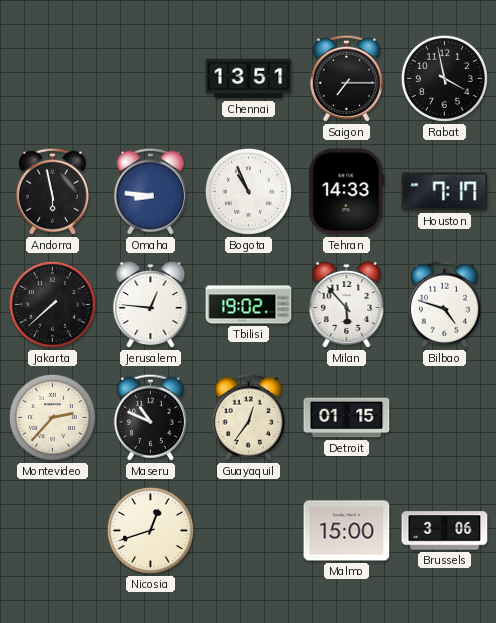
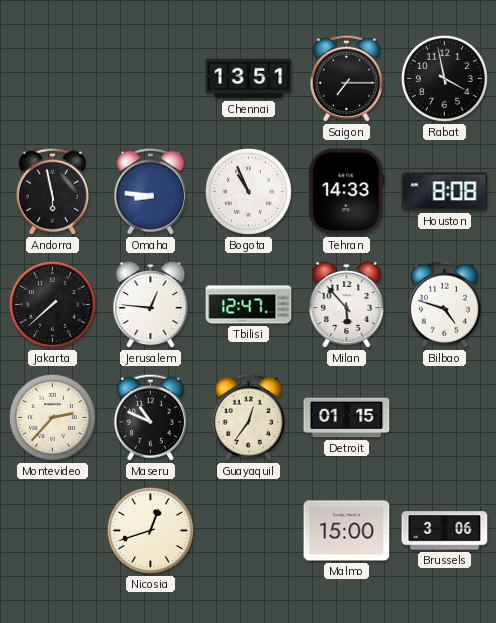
Houston: 7:17 -> 8:08
Tbilisi: 19:02 -> 12:47
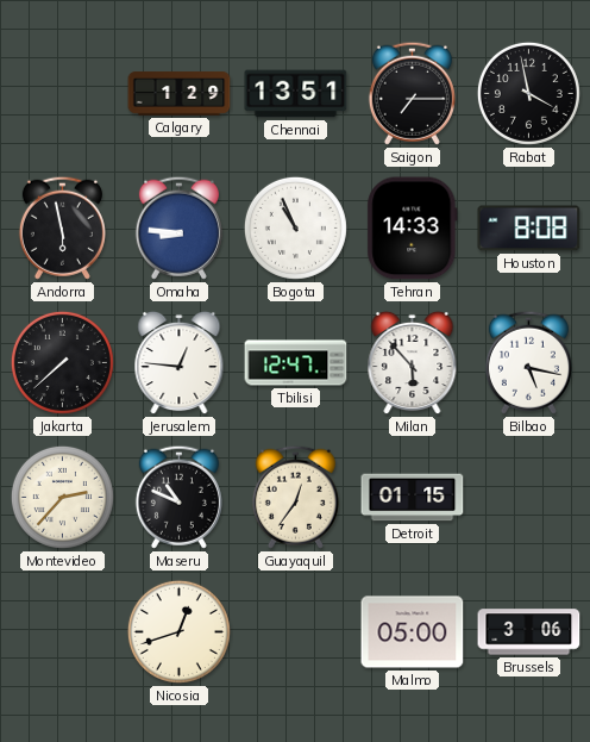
Calgary: none -> 1:29
Bilbao: 4:48 -> 5:17
Malmo: 15:00 -> 05:00
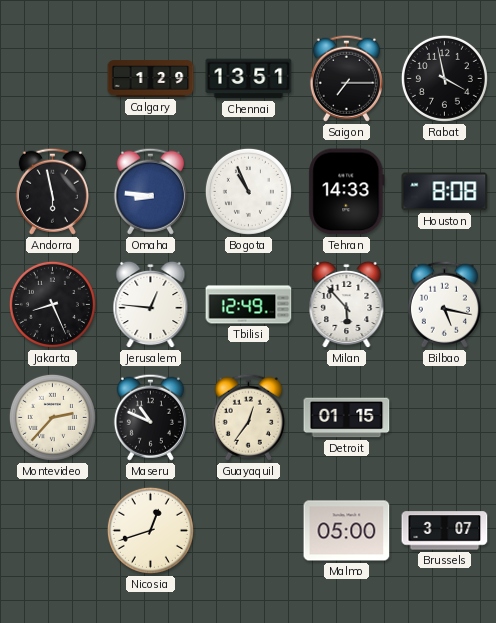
Jakarta: 7:38 -> 8:26
Tbilisi: 12:47 -> 12:49
Brussels: 3:06 -> 3:07
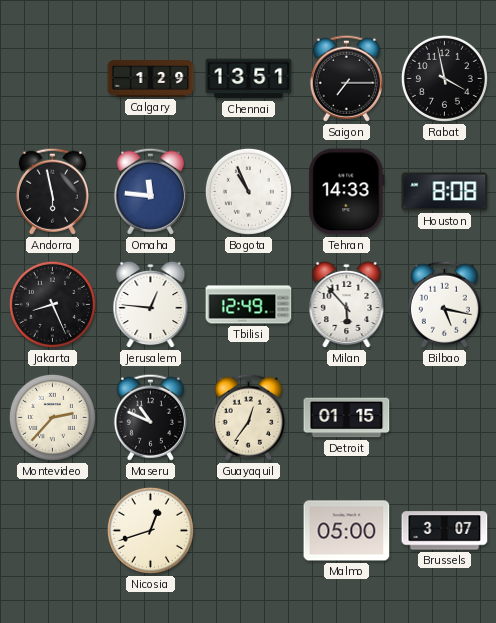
Omaha: 8:46 -> 11:46
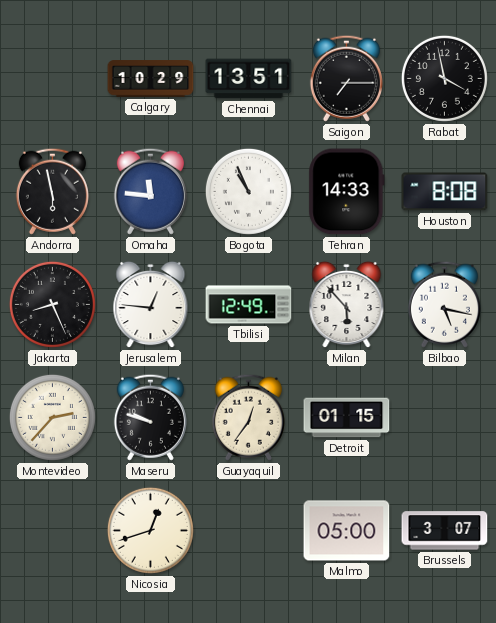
Calgary: 1:29 -> 10:29
Maseru: 10:49 -> 9:48
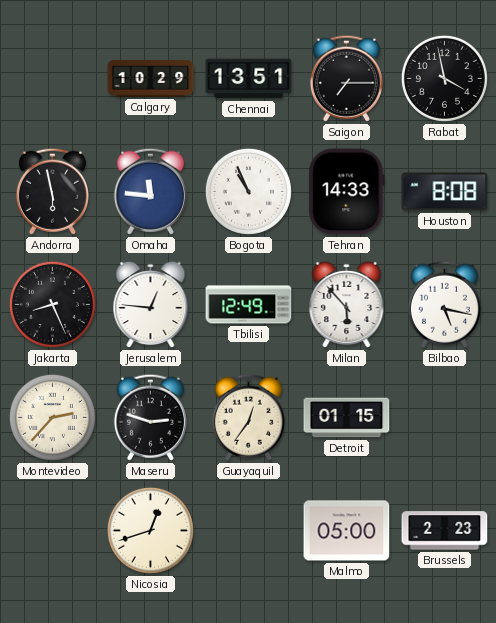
Maseru: 9:48 -> 2:48
Brussels: 3:07 -> 2:23
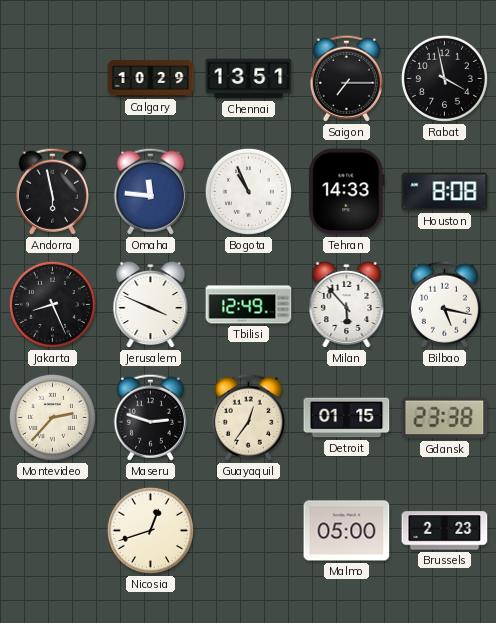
Jerusalem: 12:46 -> 3:49
Gdansk: none -> 23:38
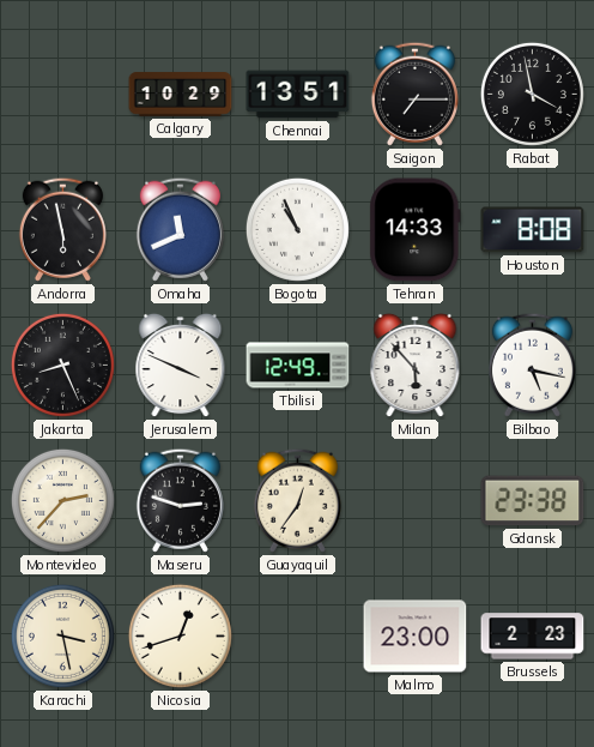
Omaha: 11:46 -> 11:41
Detroit: 01:15 -> none
Karachi: none -> 3:28
Malmo: 05:00 -> 23:00
